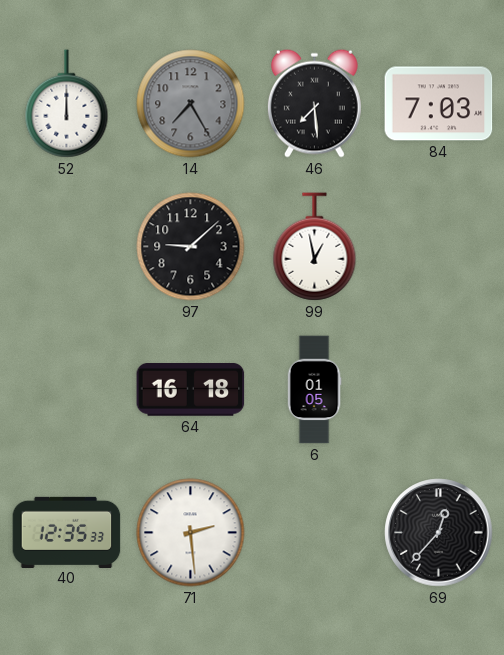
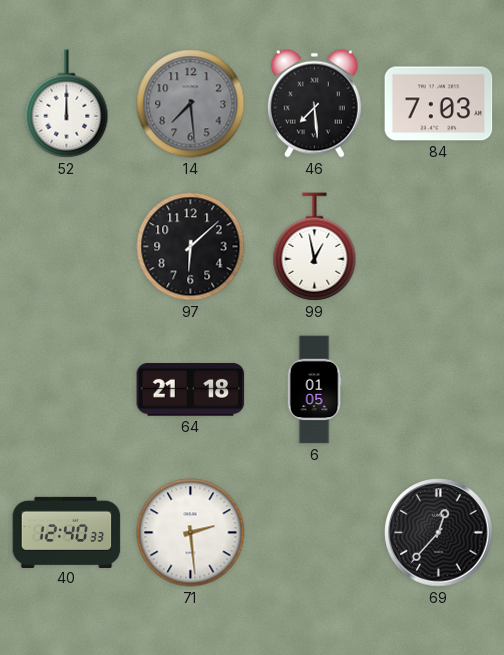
14: 7:25 -> 7:29
97: 9:08 -> 6:08
64: 16:18 -> 21:18
40: 12:35 -> 12:40
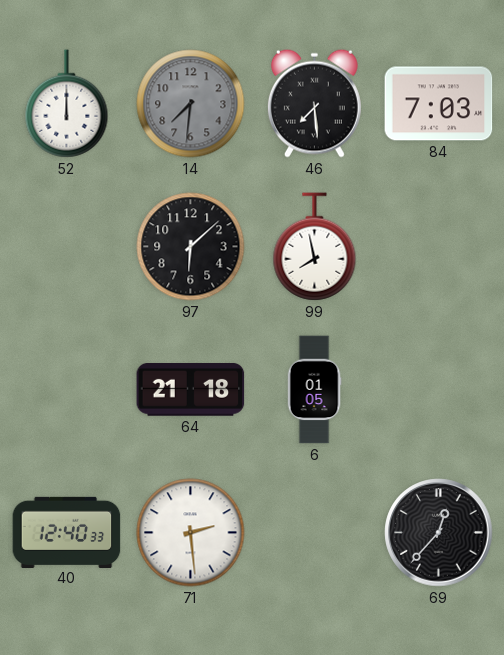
14: 7:29 -> 7:31
99: 12:58 -> 7:58
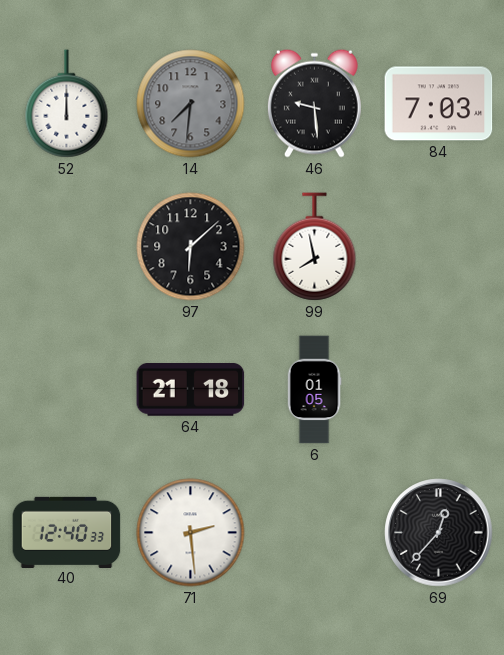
46: 7:29 -> 9:29
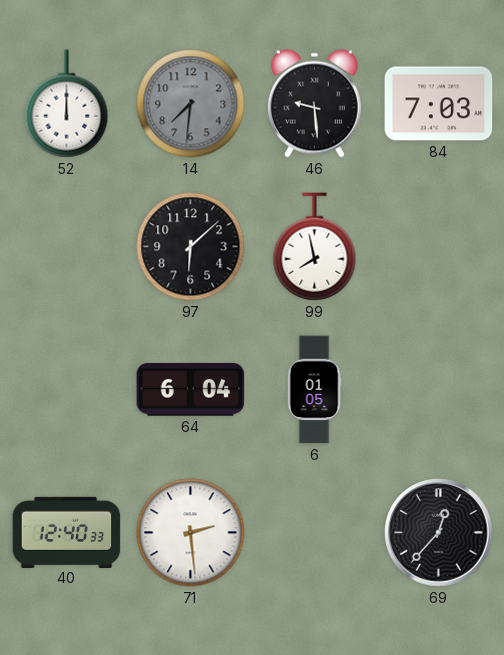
64: 21:18 -> 6:04
